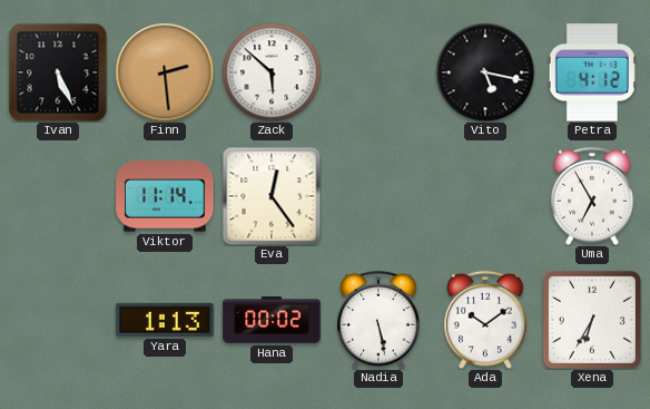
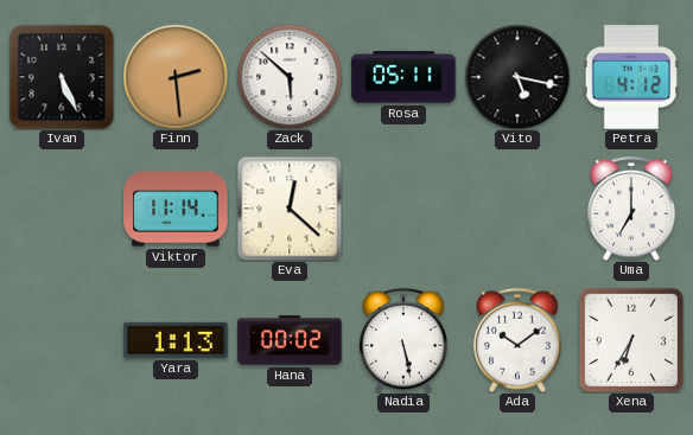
Rosa: none -> 05:11
Eva: 12:24 -> 12:22
Uma: 6:55 -> 7:00
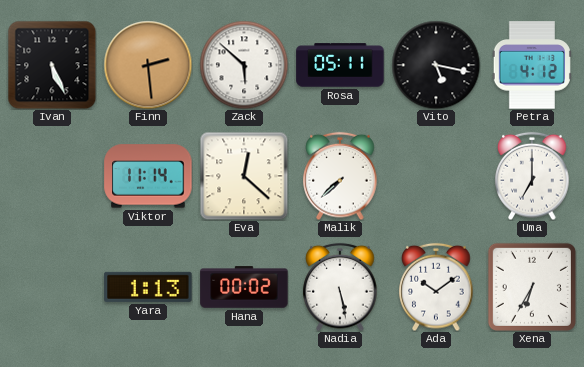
Malik: none -> 7:38
